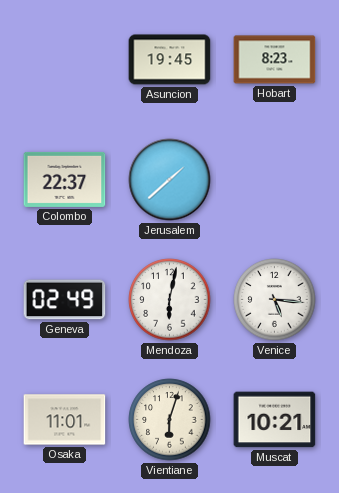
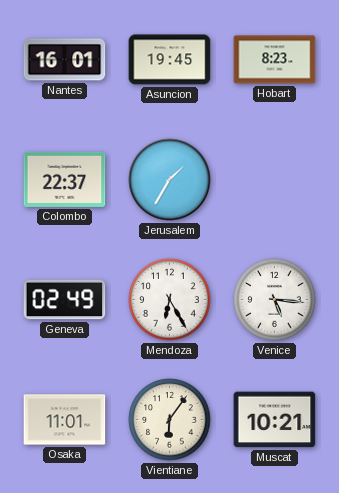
Nantes: none -> 16:01
Jerusalem: 1:38 -> 1:35
Mendoza: 6:02 -> 6:25
Vientiane: 6:03 -> 6:06
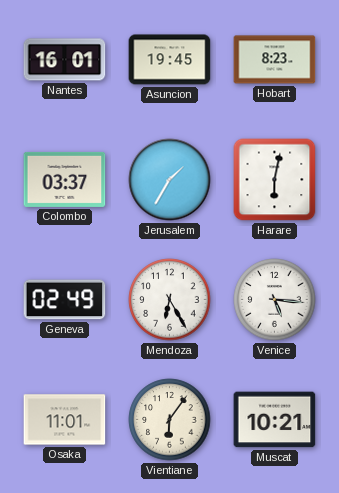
Colombo: 22:37 -> 03:37
Harare: none -> 6:02
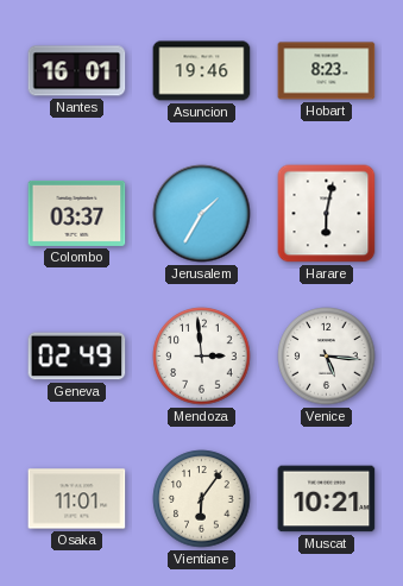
Asuncion: 19:45 -> 19:46
Mendoza: 6:25 -> 2:59
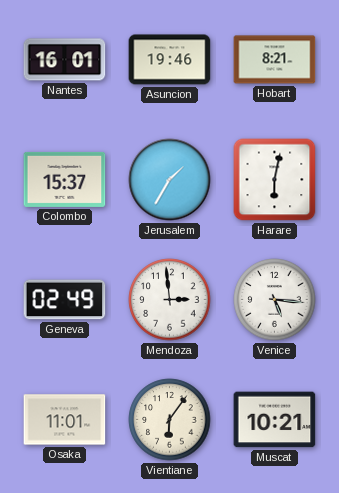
Hobart: 8:23 -> 8:21
Colombo: 03:37 -> 15:37
